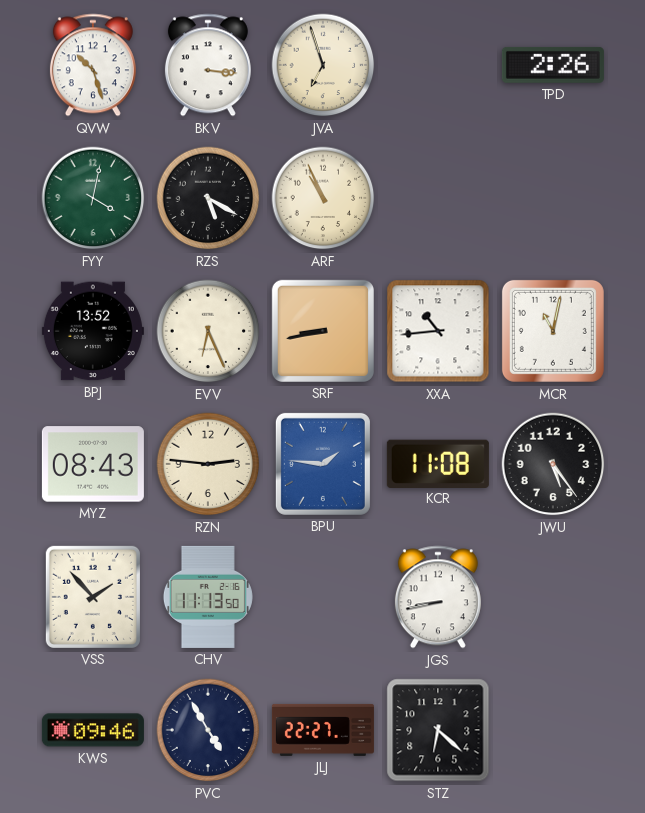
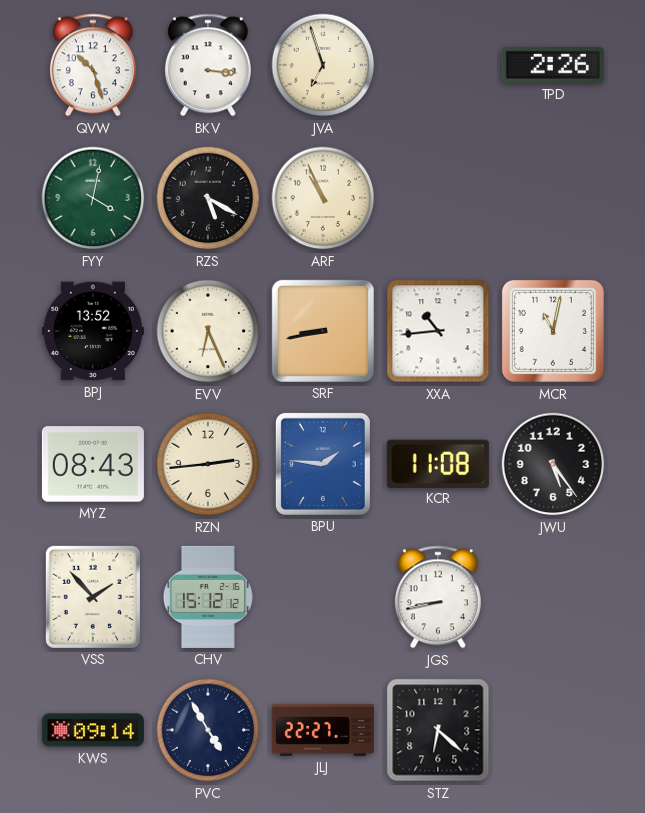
RZN: 2:46 -> 2:44
CHV: 11:13 -> 15:12
KWS: 09:46 -> 09:14
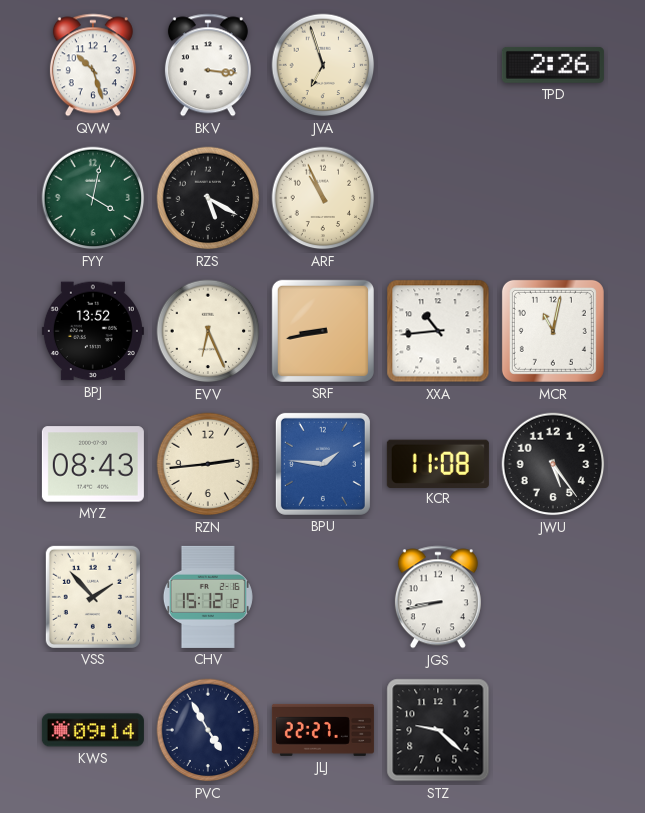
STZ: 6:22 -> 9:22
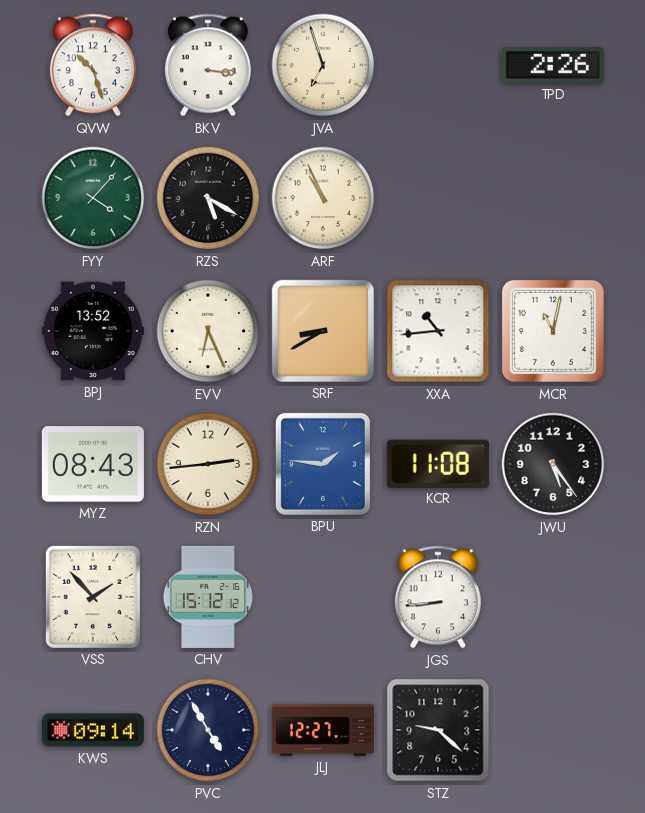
FYY: 4:02 -> 4:07
SRF: 8:43 -> 8:40
JGS: 8:43 -> 8:44
JLJ: 22:27 -> 12:27
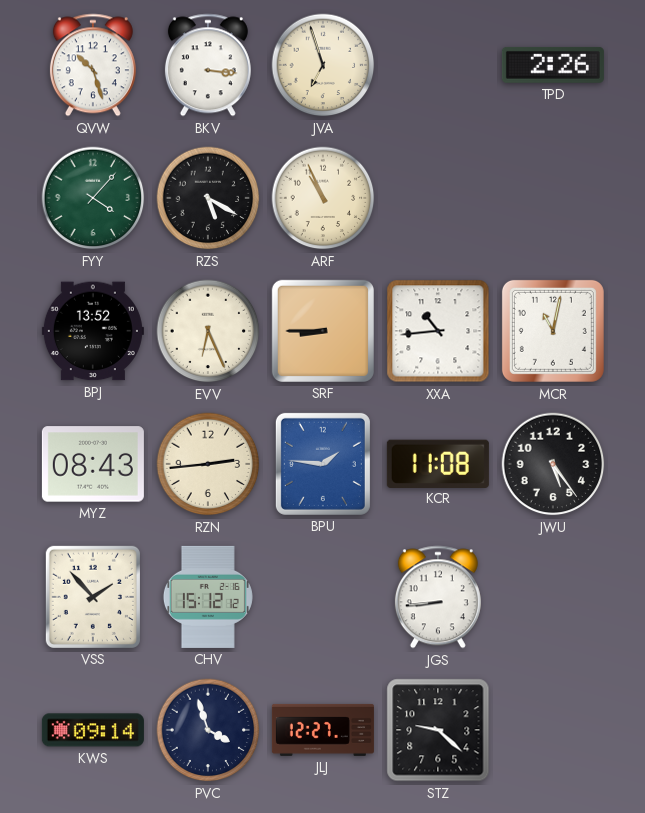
SRF: 8:40 -> 8:45
PVC: 4:55 -> 3:57
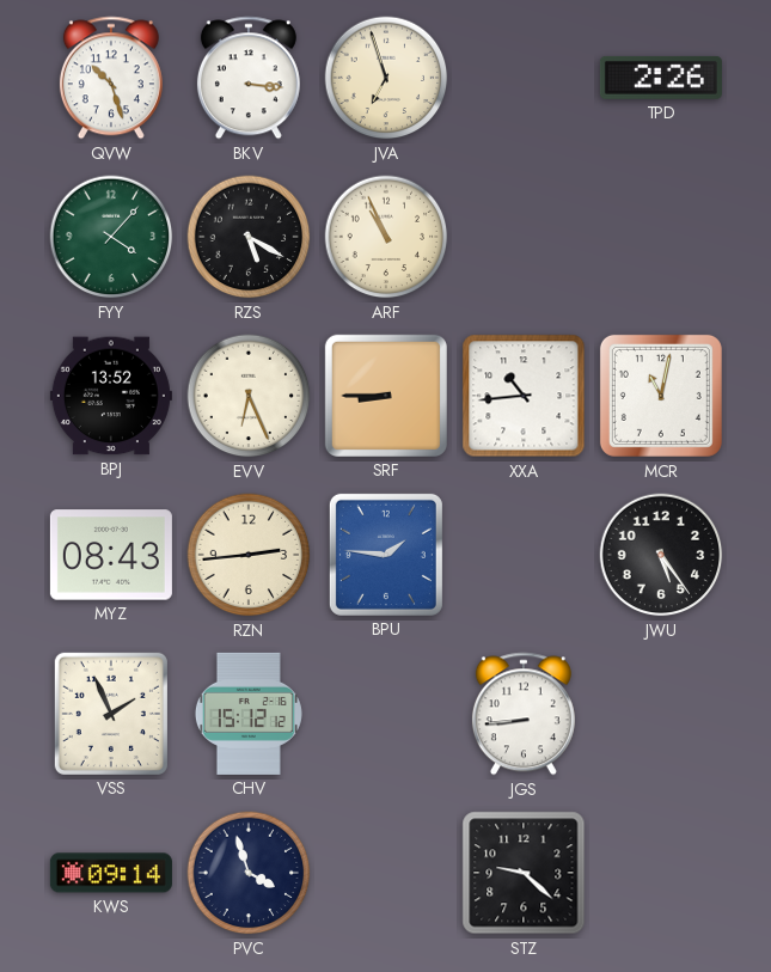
KCR: 11:08 -> none
VSS: 1:53 -> 1:56
JLJ: 12:27 -> none
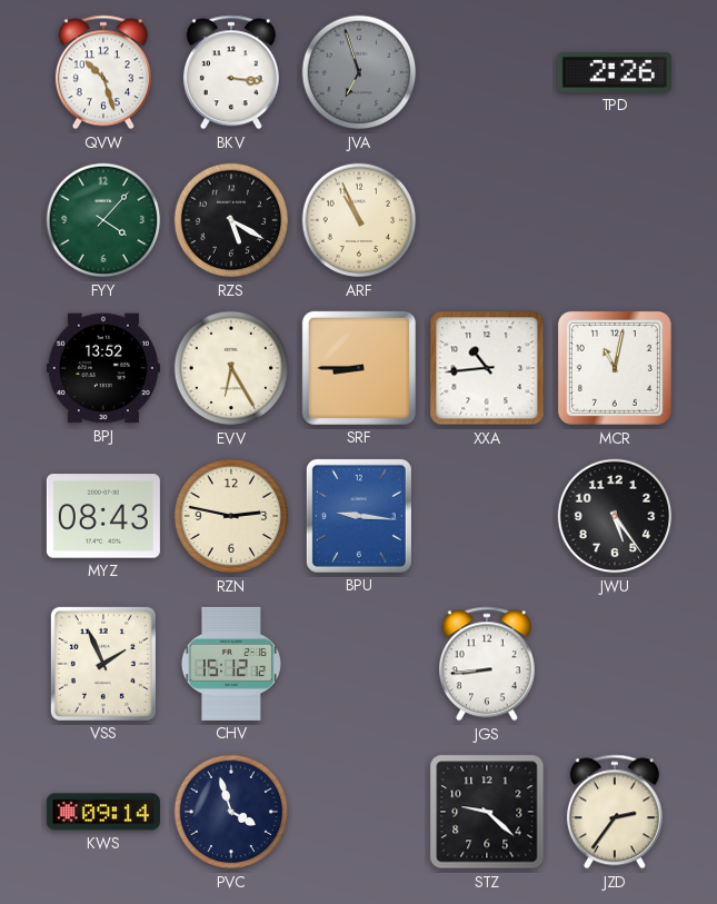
JVA dial: cream -> grey
EVV: 6:26 -> 6:25
RZN: 2:44 -> 2:47
BPU: 1:46 -> 9:16
JZD: none -> 2:36
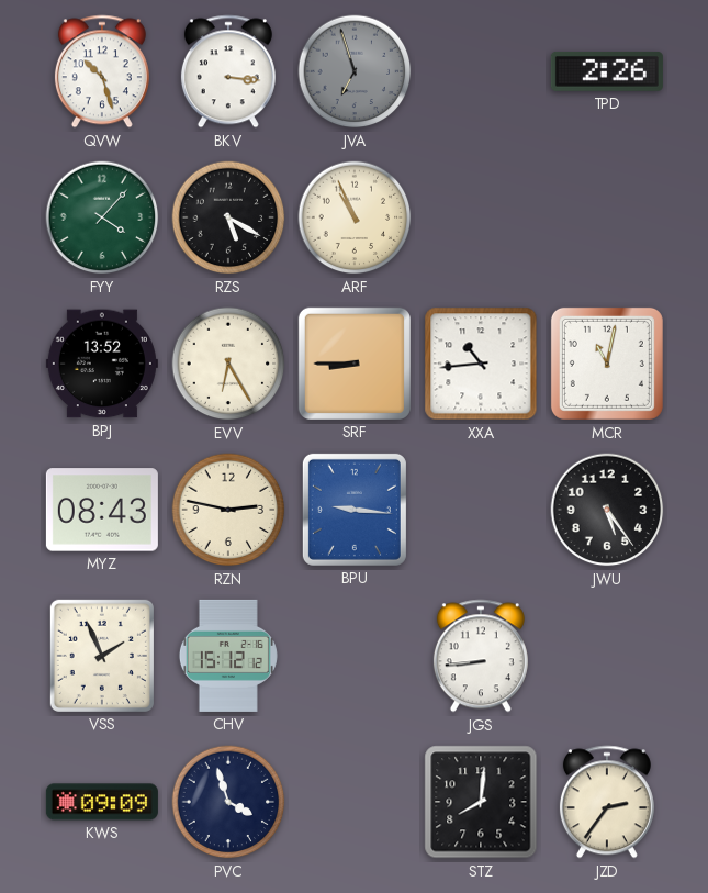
KWS: 09:14 -> 09:09
STZ: 9:22 -> 8:01
